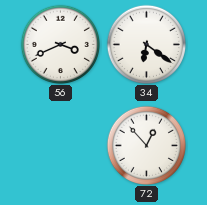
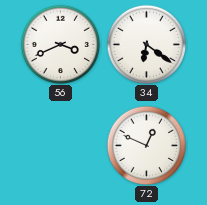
72: 12:53 -> 12:49
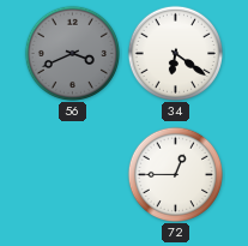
56 dial: white -> grey
72: 12:49 -> 12:45
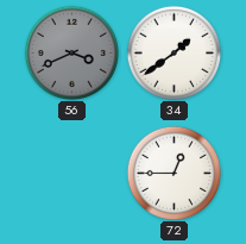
34: 6:21 -> 1:39
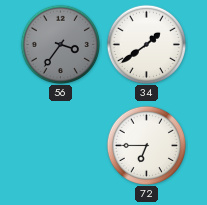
56: 3:41 -> 3:36
72: 12:45 -> 6:45
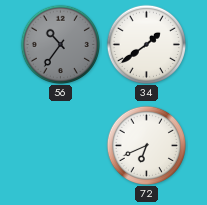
56: 3:36 -> 10:36
72: 6:45 -> 6:41
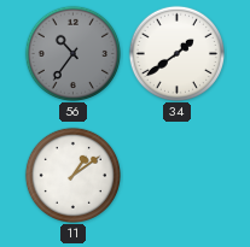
11: none -> 1:09
72: 6:41 -> none
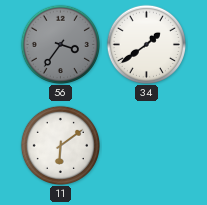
56: 10:36 -> 3:36
11: 1:09 -> 6:09
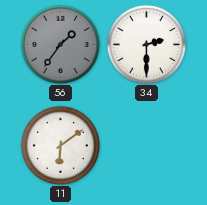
56: 3:36 -> 1:36
34: 1:39 -> 2:30
